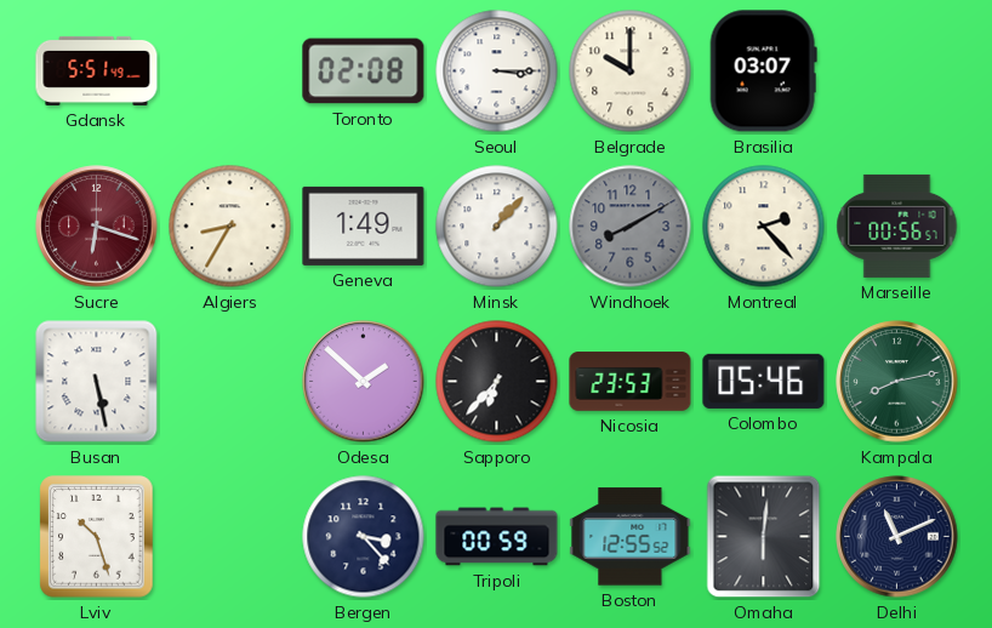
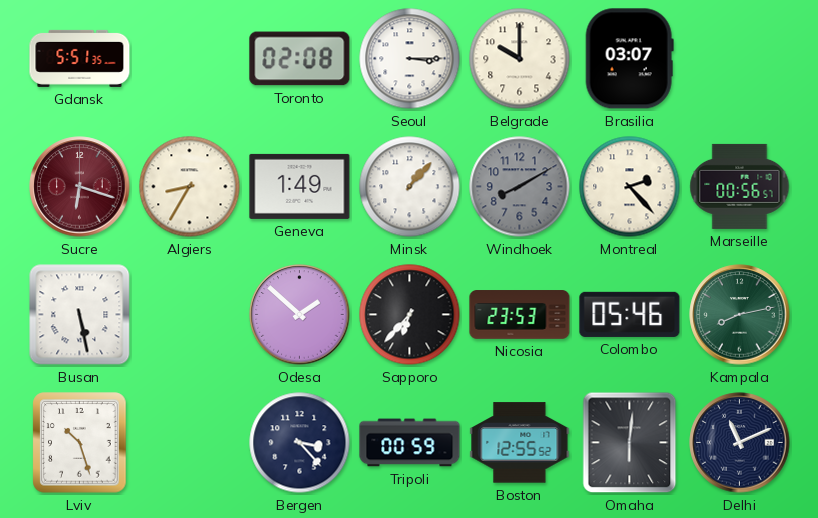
Gdansk: 5:51:49 -> 5:51:35
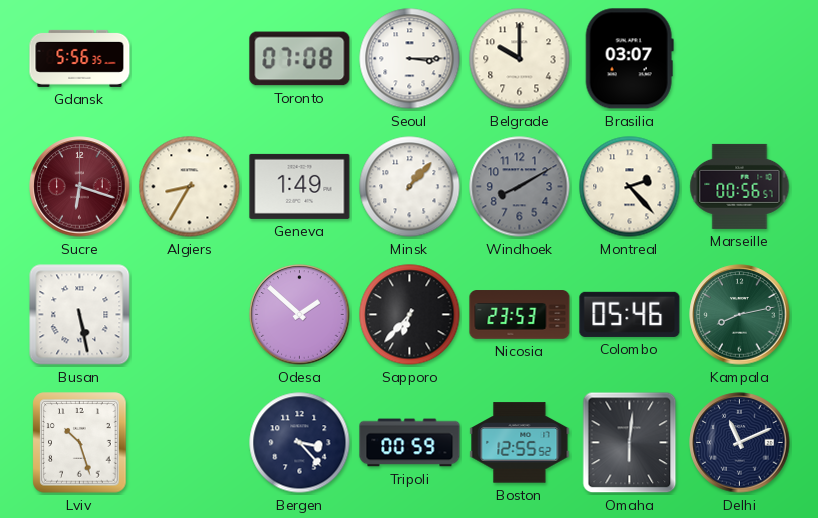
Gdansk: 5:51 -> 5:56
Toronto: 02:08 -> 07:08
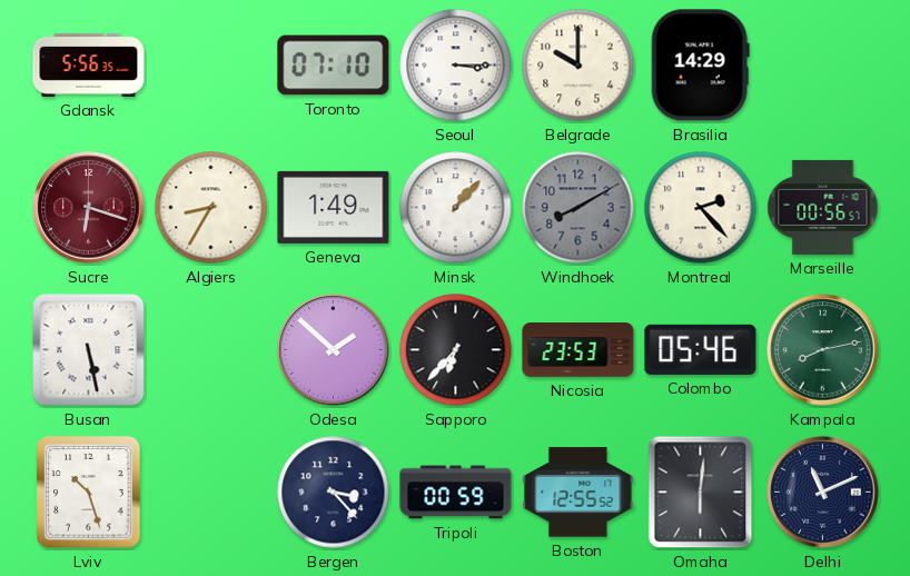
Toronto: 07:08 -> 07:10
Brasilia: 03:07 -> 14:29
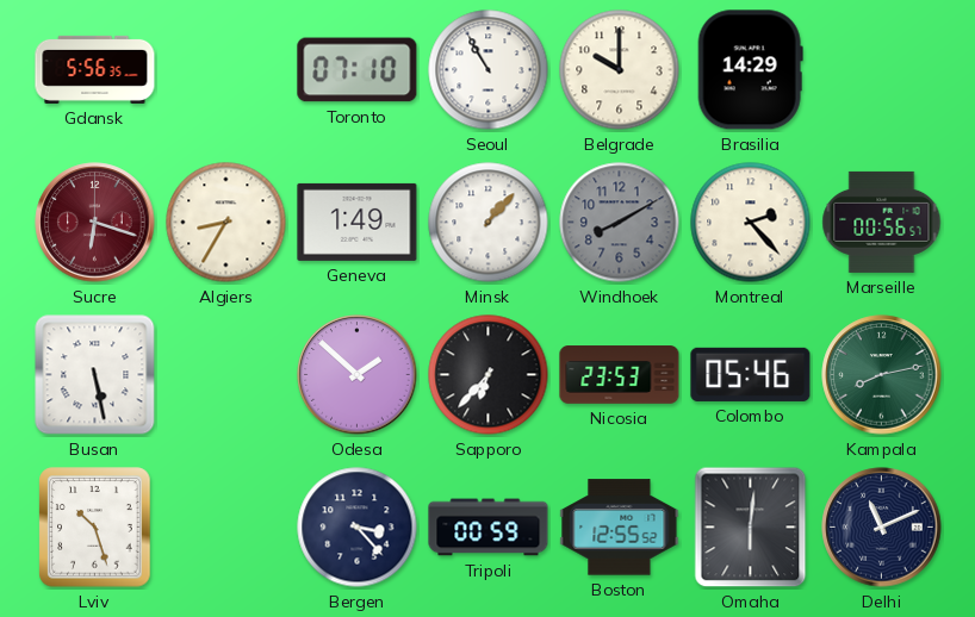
Seoul: 3:15 -> 10:55
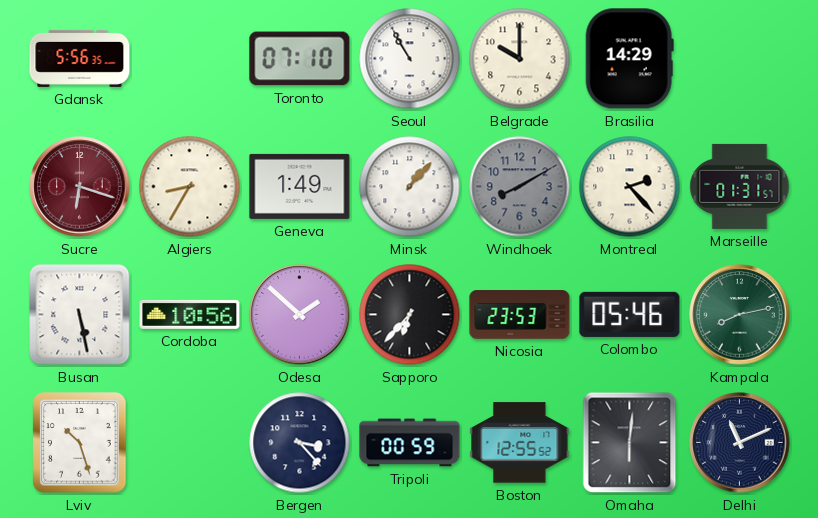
Marseille: 00:56 -> 01:31
Cordoba: none -> 10:56
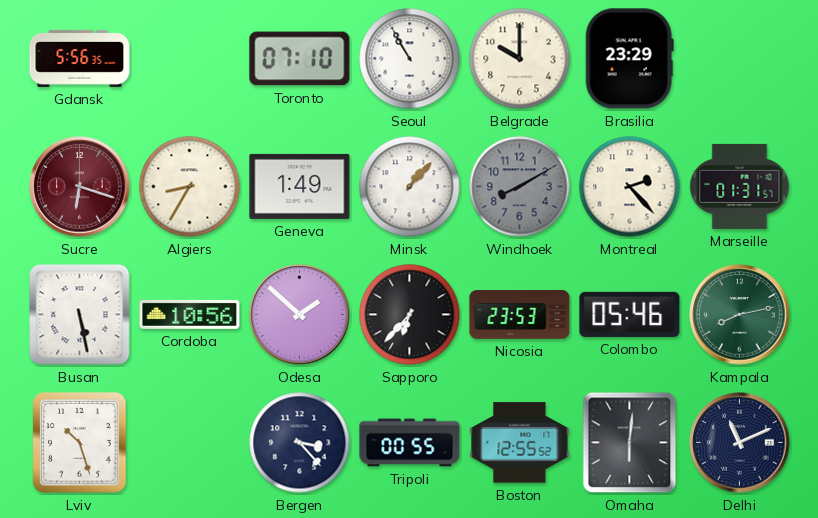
Brasilia: 14:29 -> 23:29
Tripoli: 00:59 -> 00:55
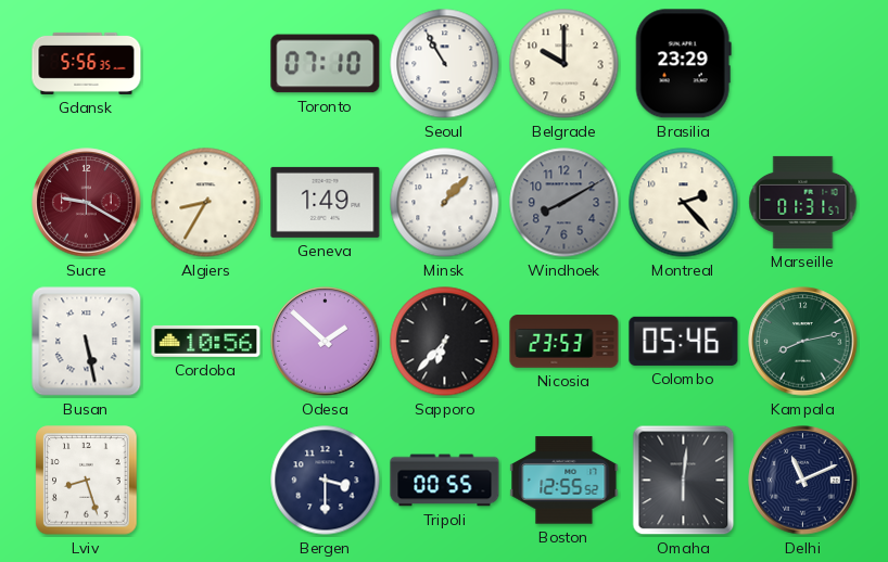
Sucre: 6:18 -> 9:20
Lviv: 10:27 -> 8:27
Bergen: 3:23 -> 3:30
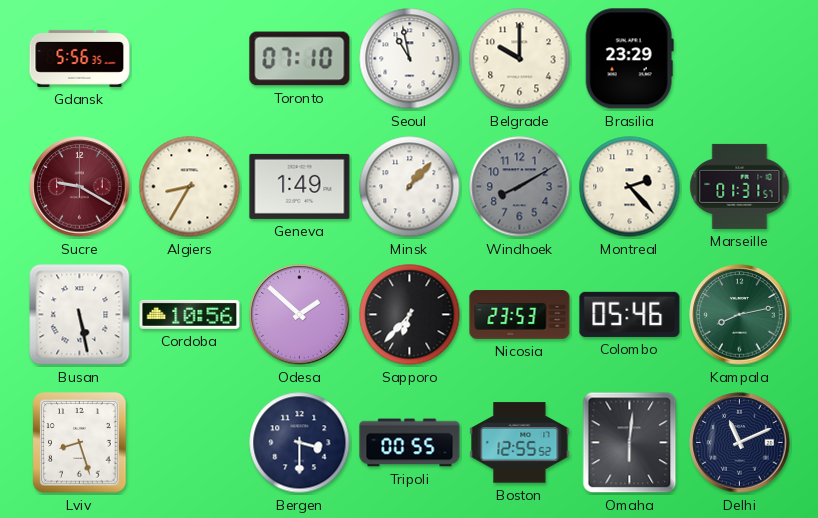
Seoul: 10:55 -> 10:58
